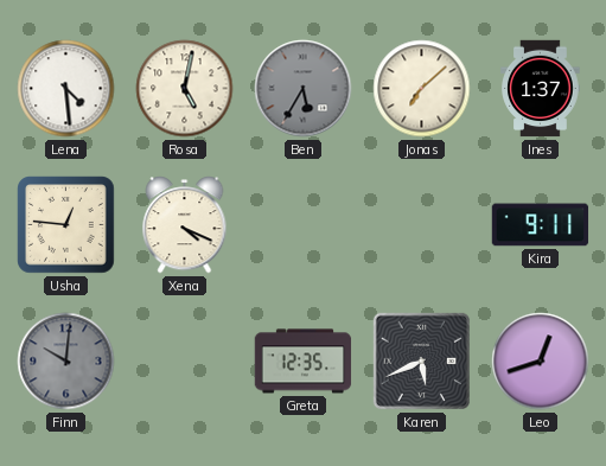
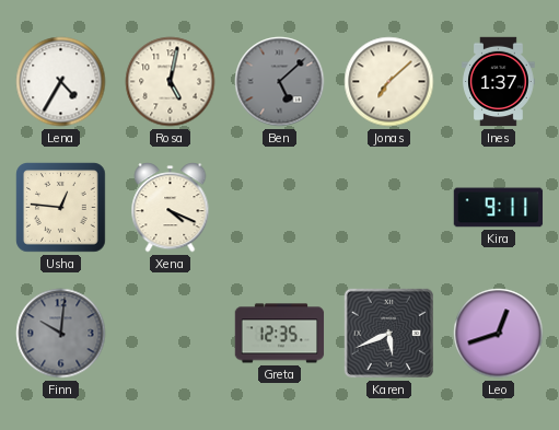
Lena: 4:29 -> 4:35
Ben: 5:35 -> 5:08
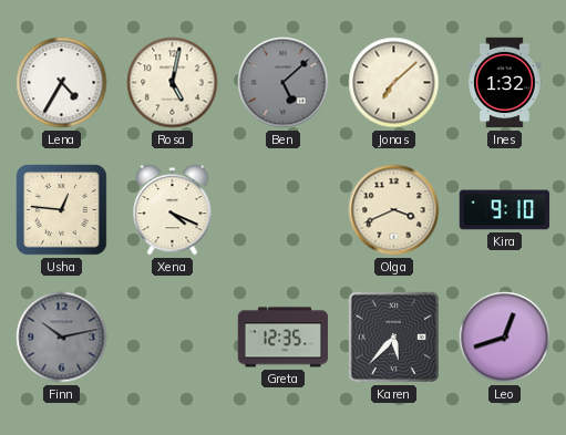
Ines: 1:37 -> 1:32
Olga: none -> 3:41
Kira: 9:11 -> 9:10
Finn: 10:01 -> 10:13
Karen: 5:41 -> 5:37
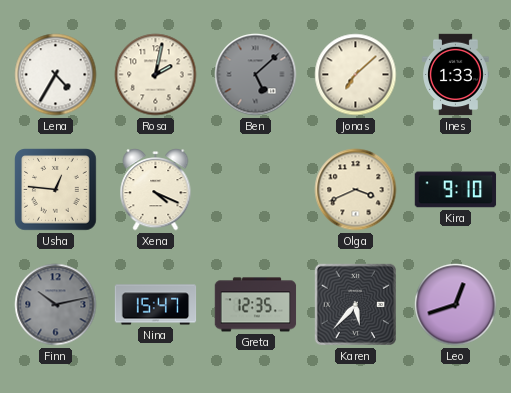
Rosa: 5:02 -> 2:02
Ines: 1:32 -> 1:33
Nina: none -> 15:47
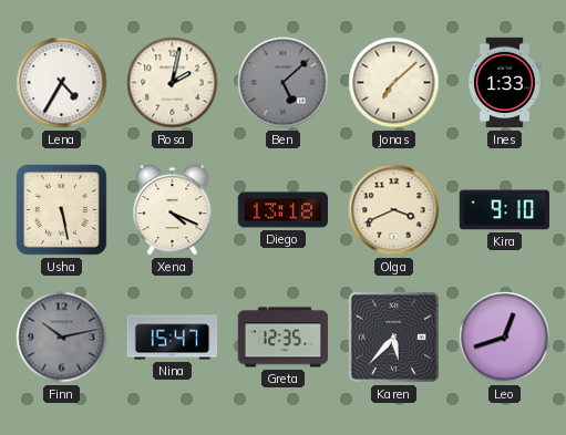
Usha: 12:46 -> 5:28
Diego: none -> 13:18
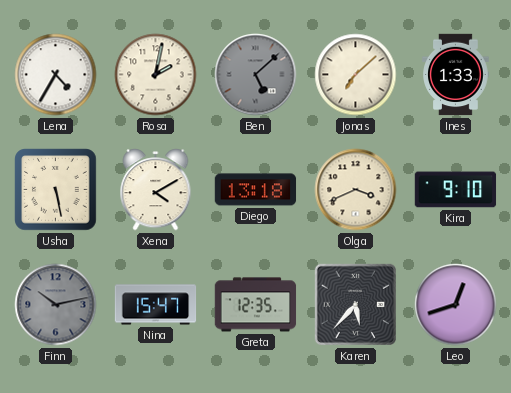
Xena: 4:19 -> 4:10
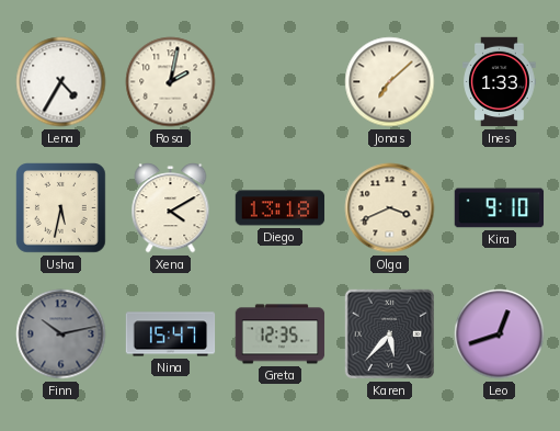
Ben: 5:08 -> none
Usha: 5:28 -> 5:32
